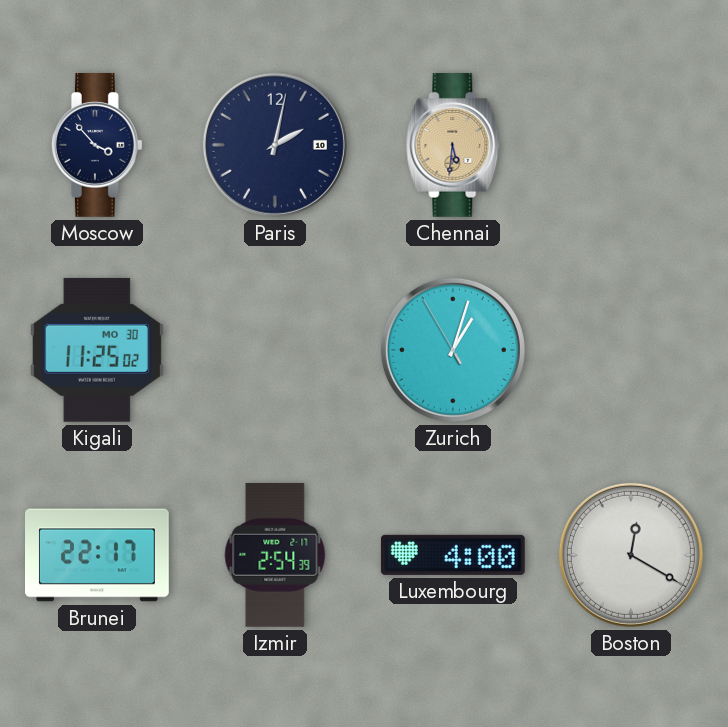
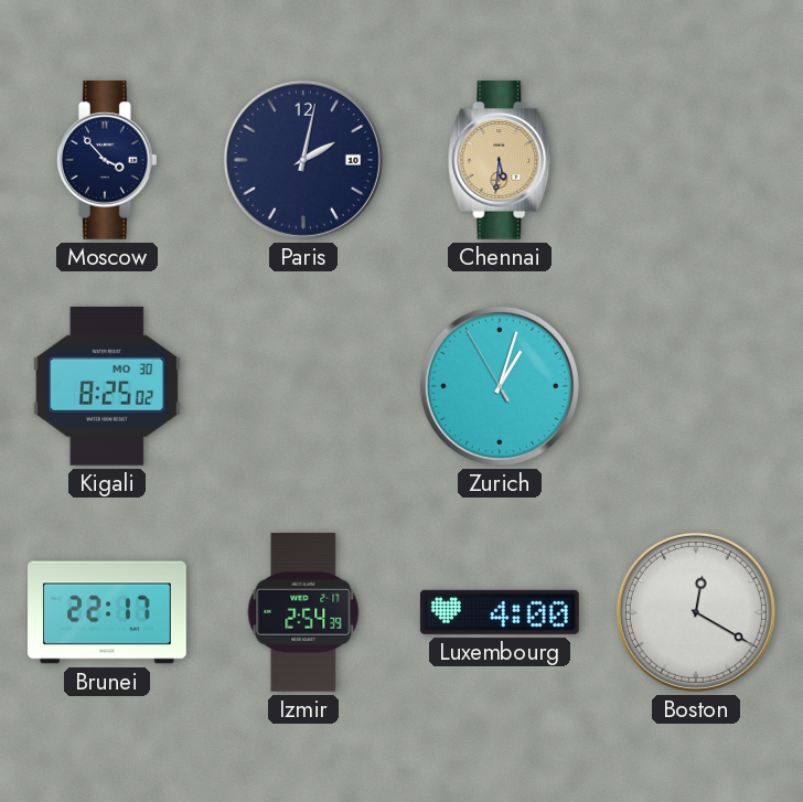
Kigali: 11:25 -> 8:25
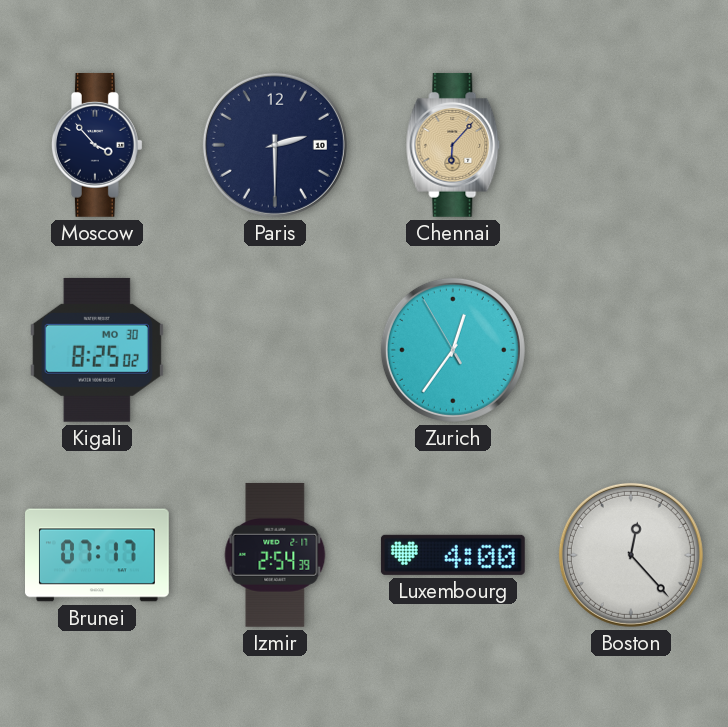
Paris: 2:02 -> 2:30
Chennai: 5:31 -> 6:07
Zurich: 1:02 -> 12:35
Brunei: 22:17 -> 07:17
Boston: 12:20 -> 12:23
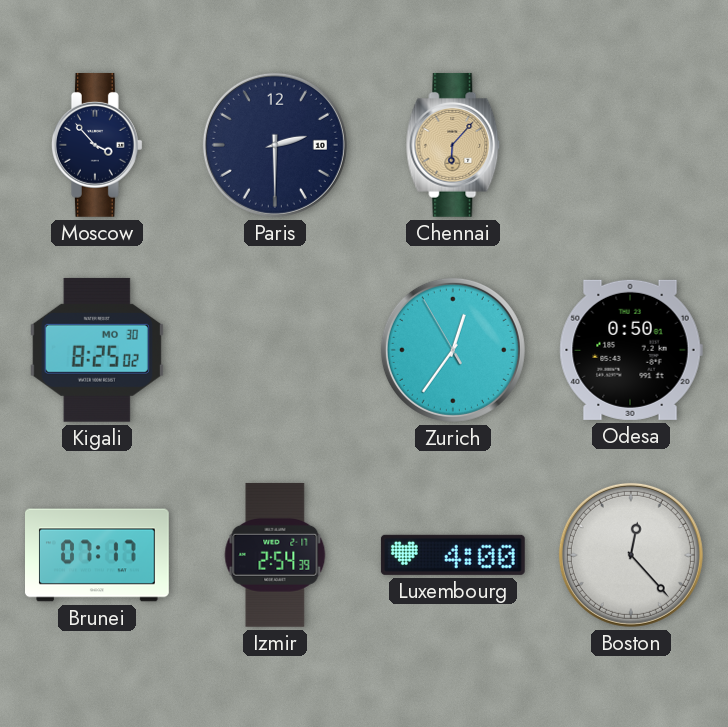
Odesa: none -> 0:50
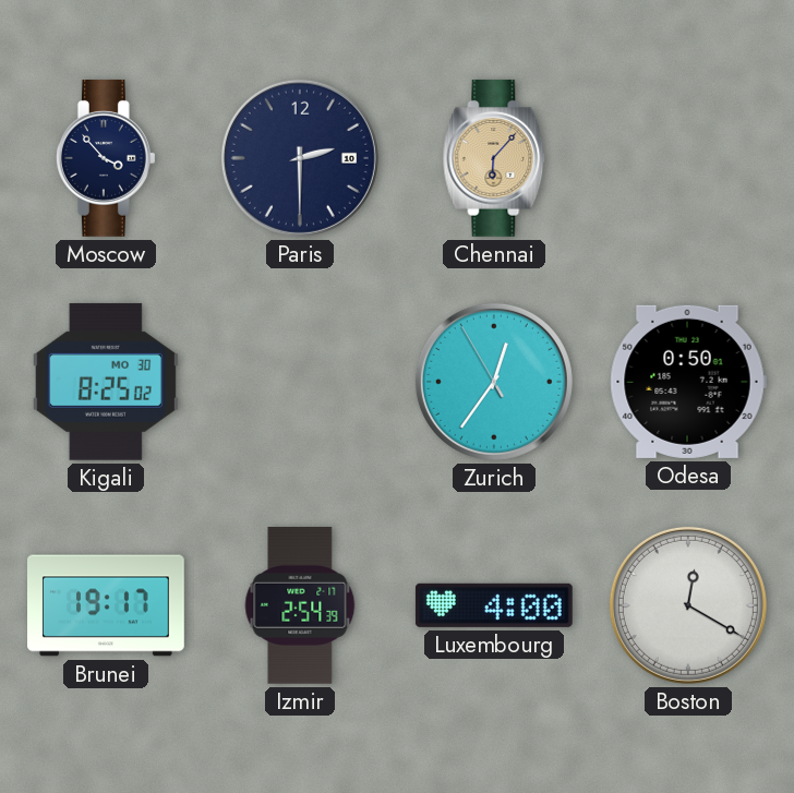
Brunei: 07:17 -> 19:17
Boston: 12:23 -> 12:20
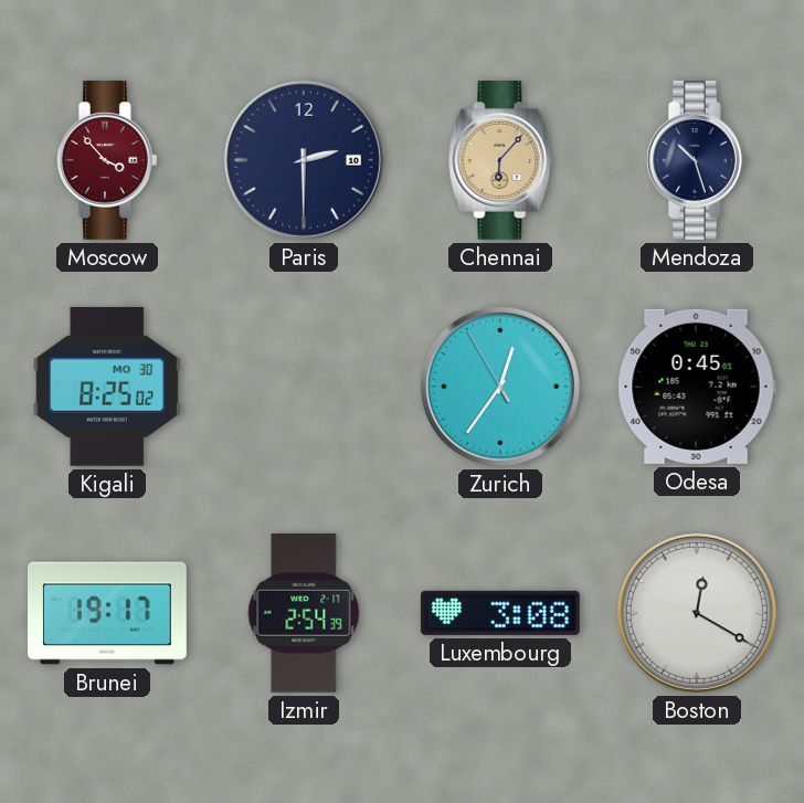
Moscow dial: navy -> burgundy
Mendoza: none -> 10:27
Odesa: 0:50 -> 0:45
Luxembourg: 4:00 -> 3:08
